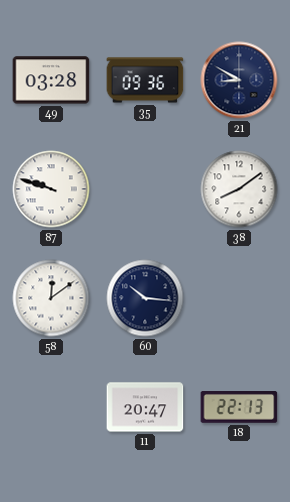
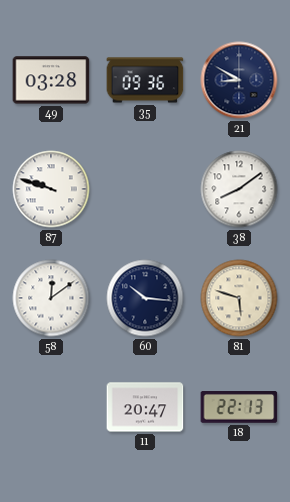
81: none -> 5:48
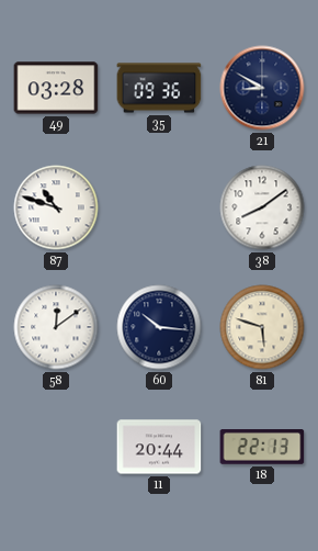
87: 9:48 -> 10:48
11: 20:47 -> 20:44
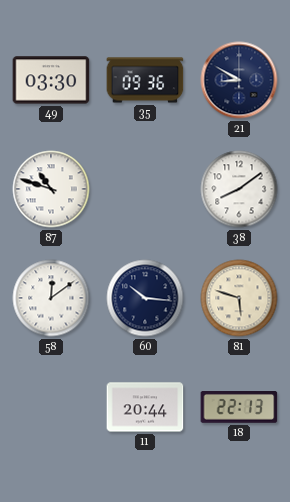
49: 03:28 -> 03:30
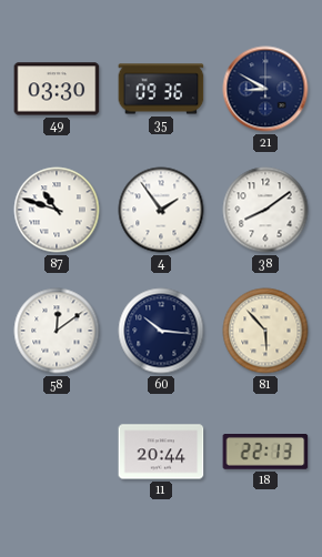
4: none -> 1:54
81: 5:48 -> 5:53
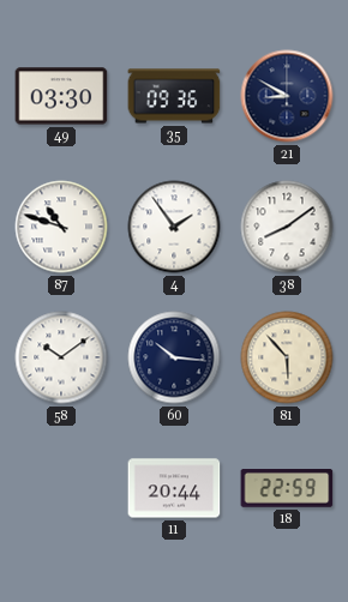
58: 12:09 -> 10:09
18: 22:13 -> 22:59
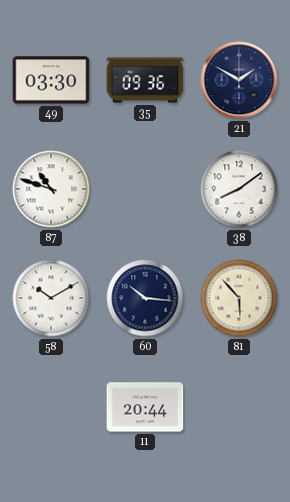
21: 8:50 -> 1:50
4: 1:54 -> none
58: 10:09 -> 10:10
18: 22:59 -> none
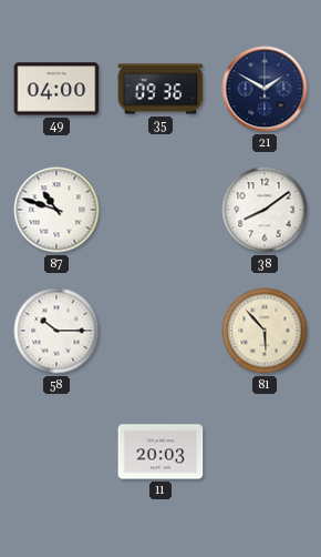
49: 03:30 -> 04:00
58: 10:10 -> 10:15
60: 10:16 -> none
11: 20:44 -> 20:03
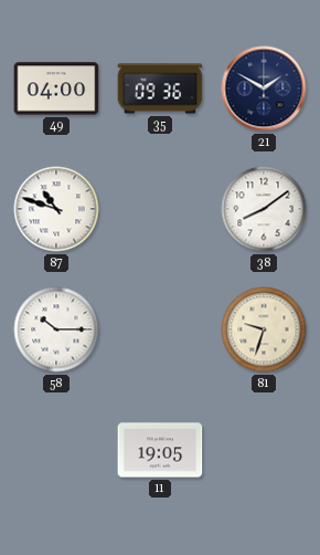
81: 5:53 -> 9:33
11: 20:03 -> 19:05
